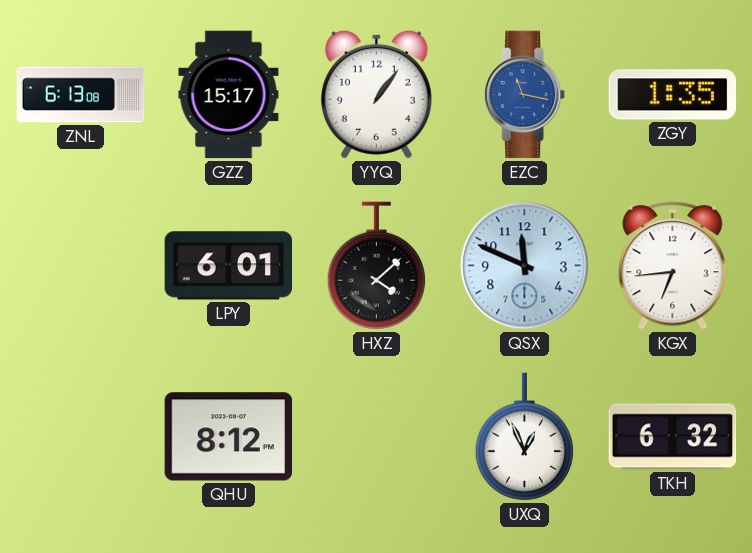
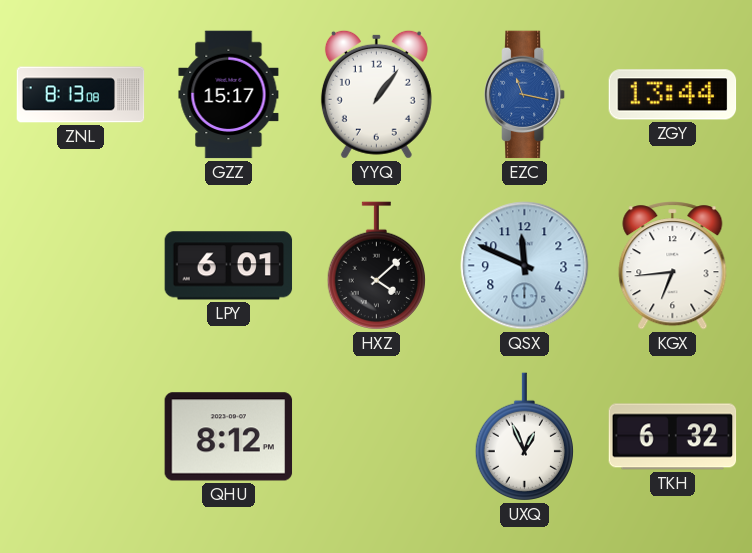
ZNL: 6:13 -> 8:13
ZGY: 1:35 -> 13:44
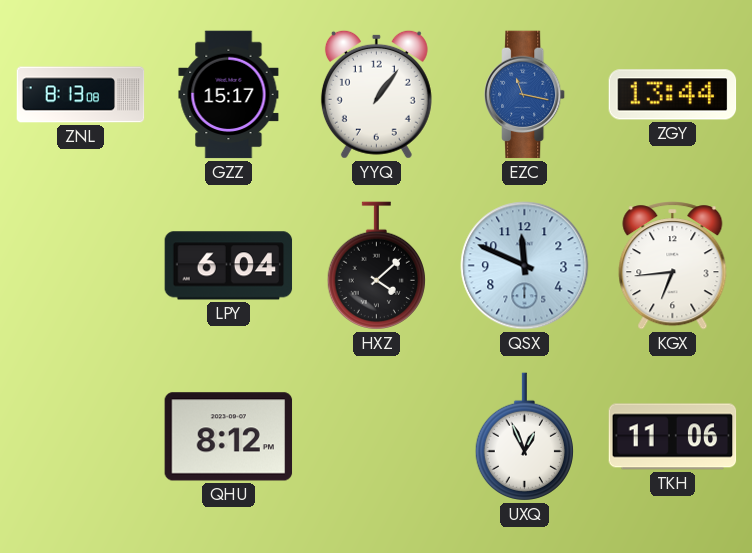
LPY: 6:01 -> 6:04
TKH: 6:32 -> 11:06
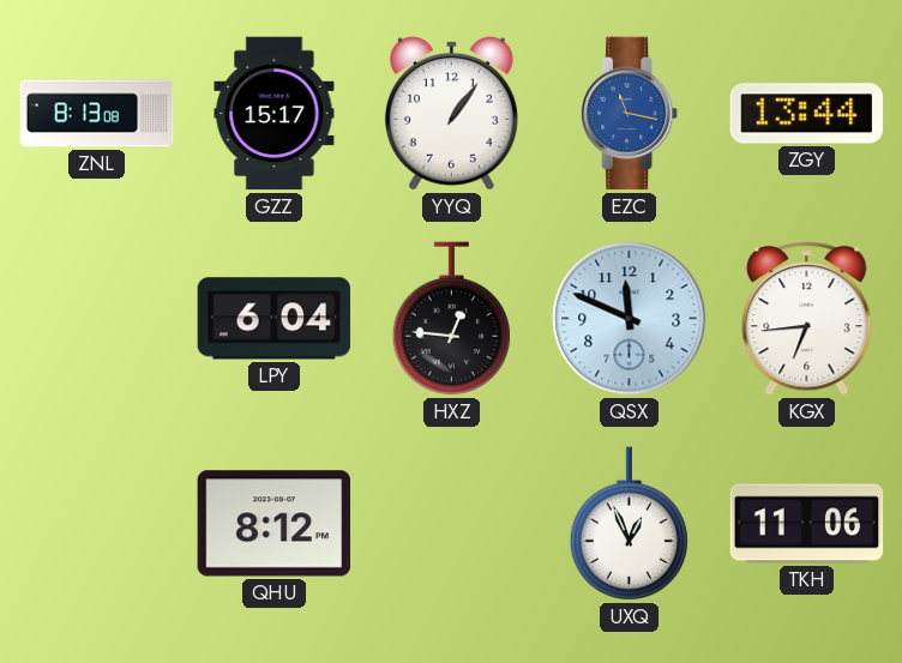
HXZ: 4:08 -> 12:46
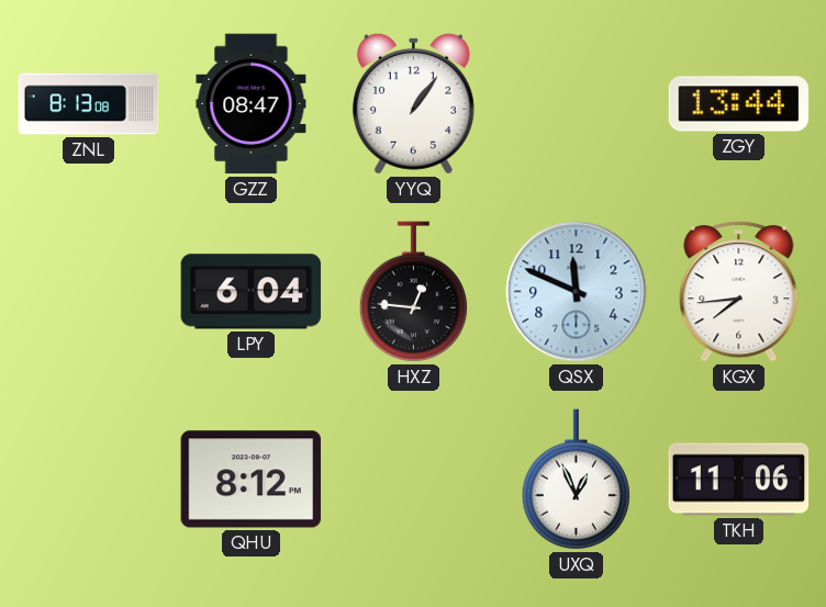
GZZ: 15:17 -> 08:47
EZC: 11:17 -> none
KGX: 6:44 -> 7:44
